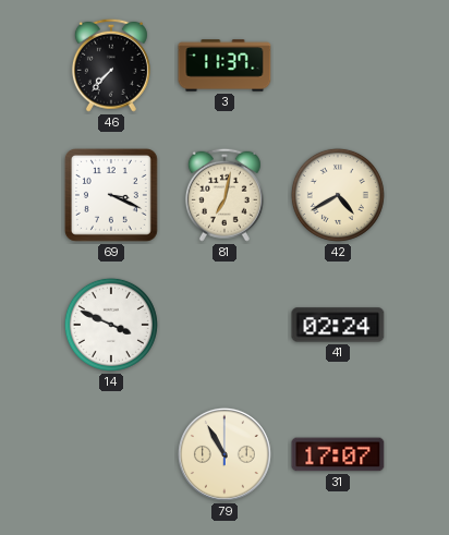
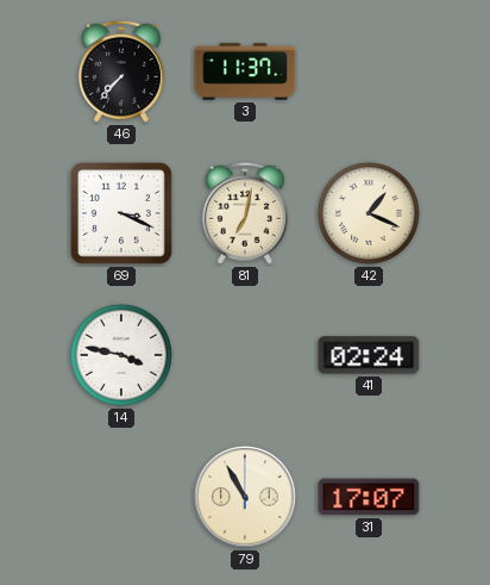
42: 4:40 -> 1:19
14: 3:49 -> 3:47
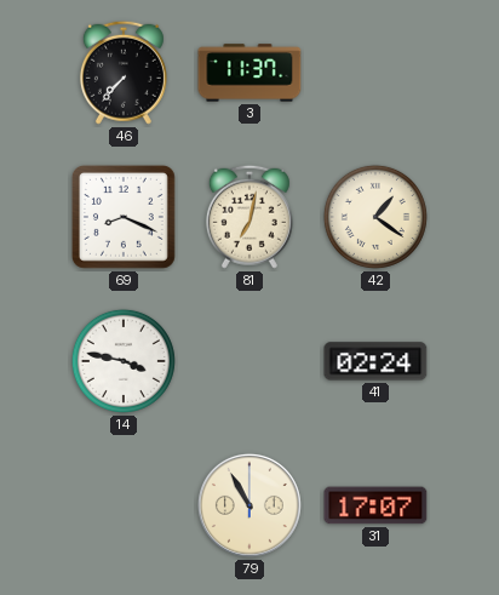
69: 3:19 -> 8:19
42: 1:19 -> 1:21
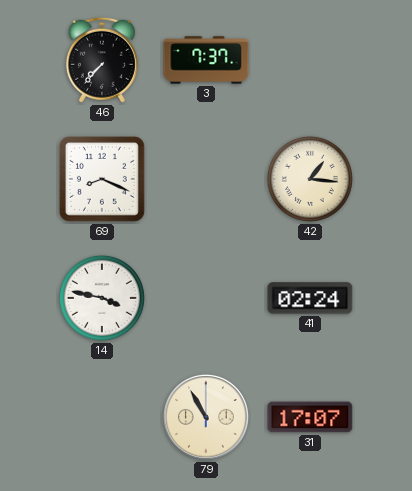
3: 11:37 -> 7:37
81: 7:02 -> none
42: 1:21 -> 1:16
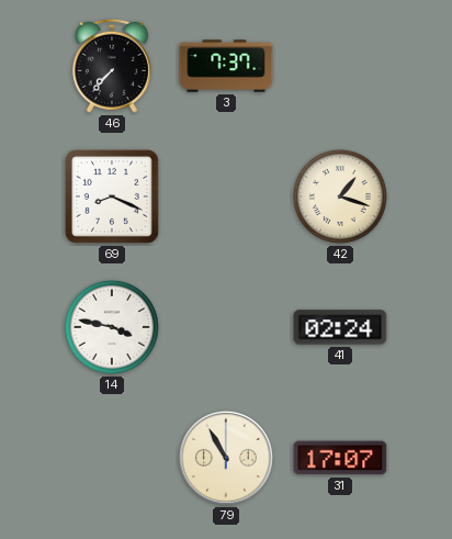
42: 1:16 -> 1:18
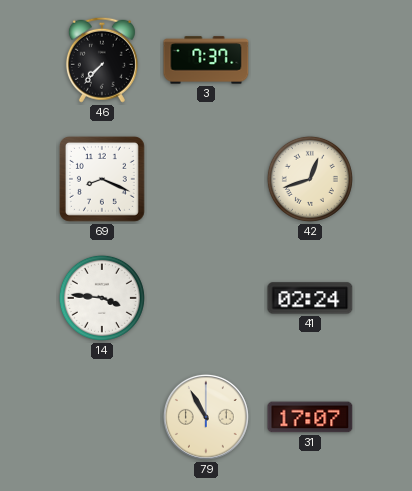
42: 1:18 -> 12:42
14: 3:47 -> 3:46
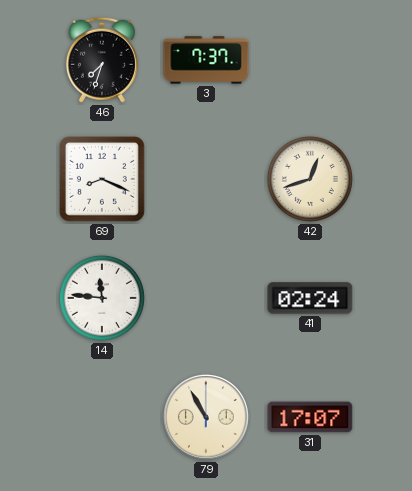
46: 7:37 -> 7:33
14: 3:46 -> 11:46
